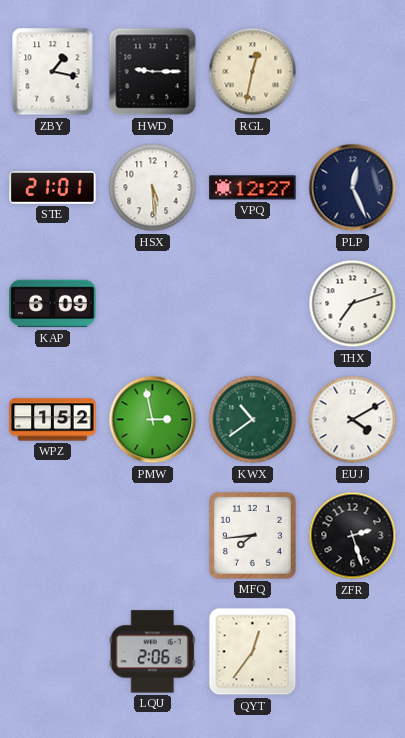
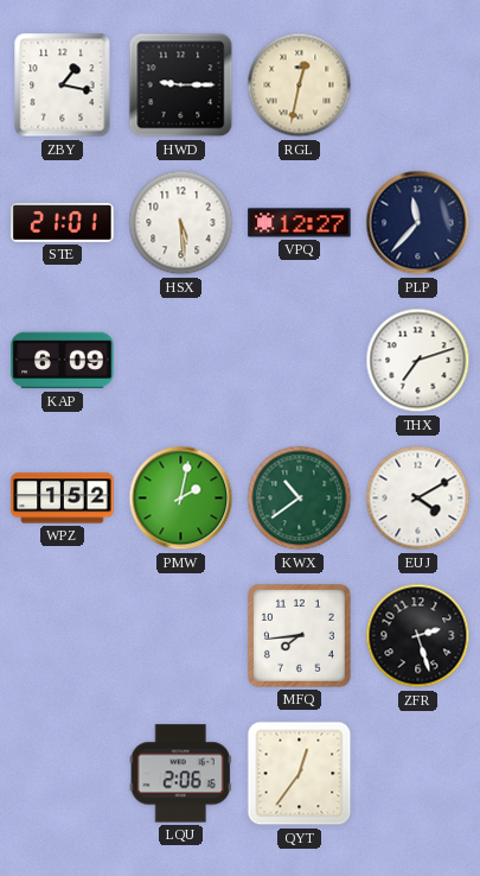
PLP: 12:26 -> 11:37
PMW: 2:58 -> 2:02
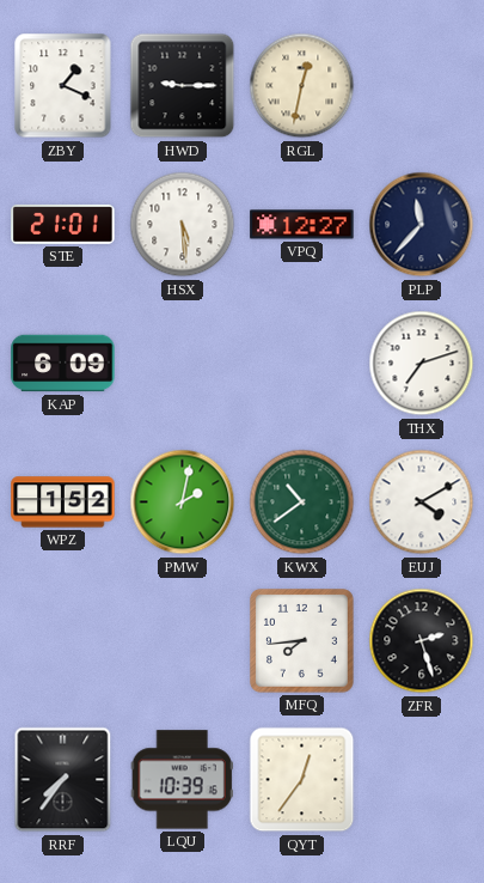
ZBY: 1:17 -> 1:19
RRF: none -> 7:36
LQU: 2:06 -> 10:39
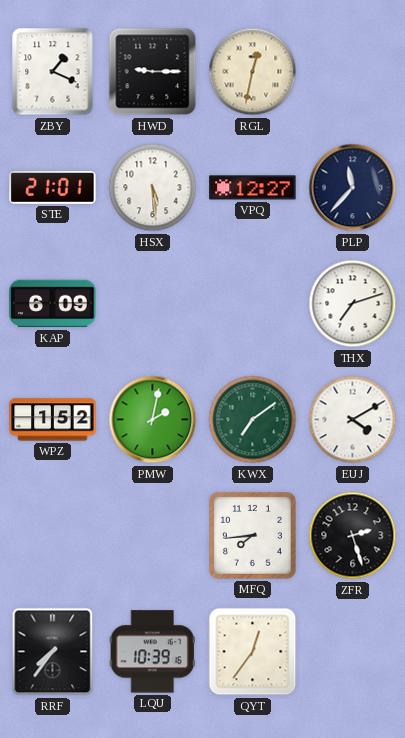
KWX: 10:39 -> 7:09
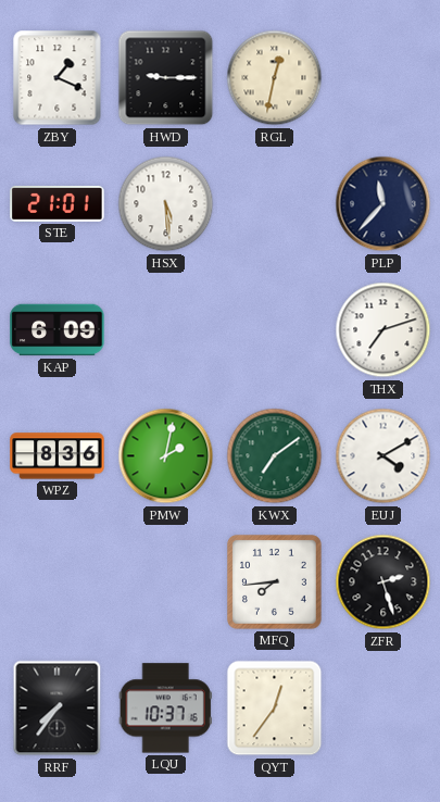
VPQ: 12:27 -> none
WPZ: 1:52 -> 8:36
LQU: 10:39 -> 10:37
